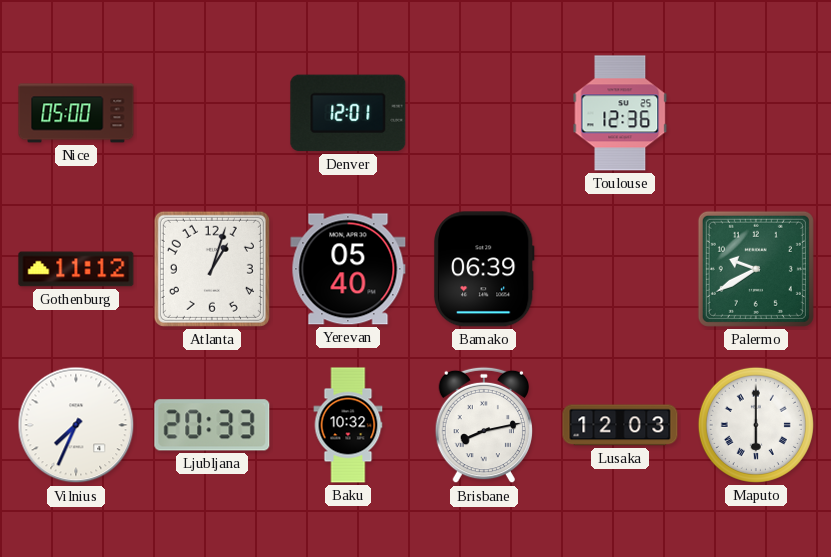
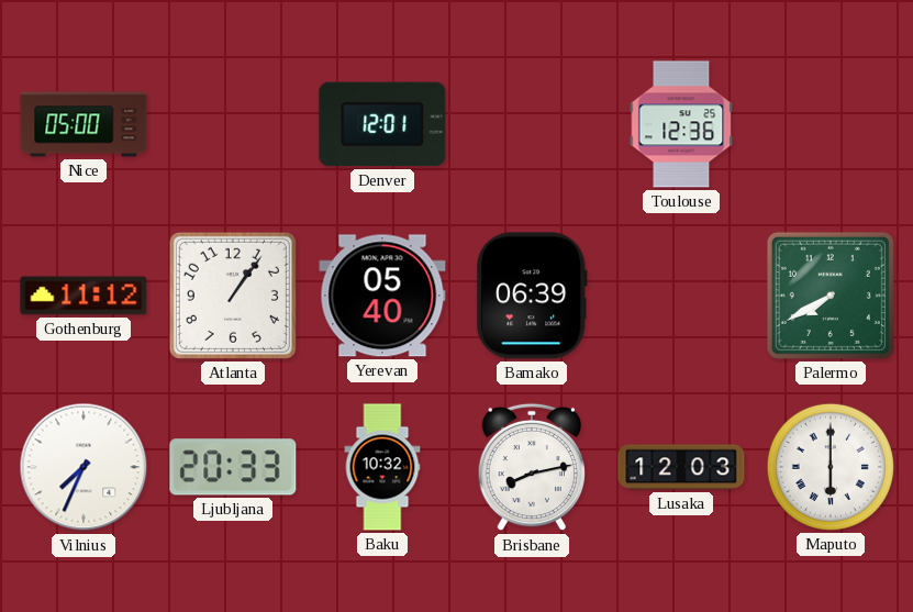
Atlanta: 1:03 -> 1:06
Palermo: 9:40 -> 7:40
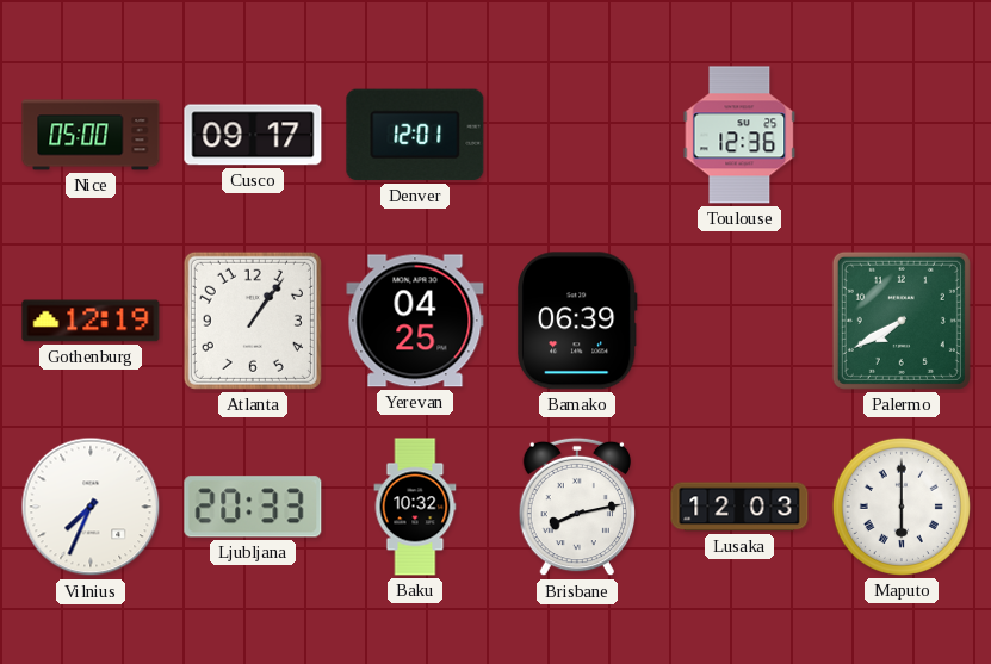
Cusco: none -> 09:17
Gothenburg: 11:12 -> 12:19
Yerevan: 05:40 -> 04:25
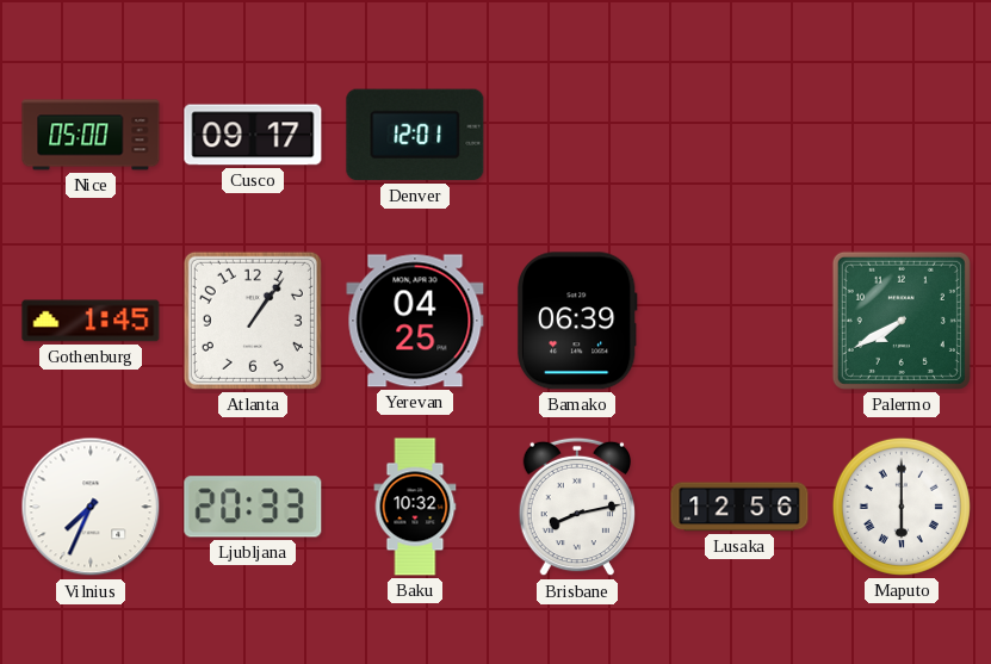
Toulouse: 12:36 -> none
Gothenburg: 12:19 -> 1:45
Lusaka: 12:03 -> 12:56
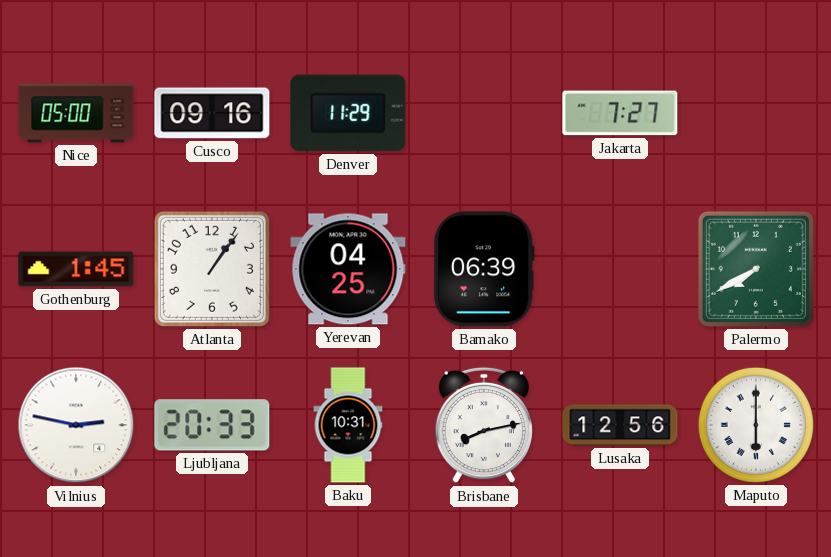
Cusco: 09:17 -> 09:16
Denver: 12:01 -> 11:29
Jakarta: none -> 7:27
Vilnius: 7:34 -> 2:47
Baku: 10:32 -> 10:31
